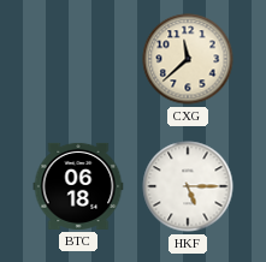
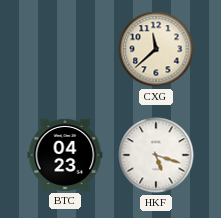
BTC: 06:18 -> 04:23
HKF: 5:15 -> 5:18
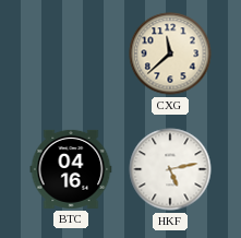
BTC: 04:23 -> 04:16
HKF: 5:18 -> 5:13
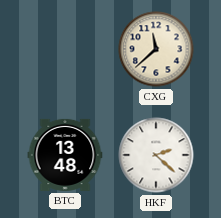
BTC: 04:16 -> 13:48
HKF: 5:13 -> 2:22
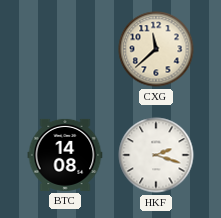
BTC: 13:48 -> 14:08
HKF: 2:22 -> 2:18
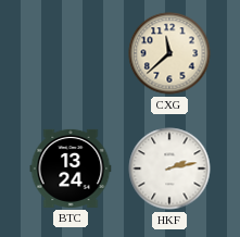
BTC: 14:08 -> 13:24
HKF: 2:18 -> 2:13
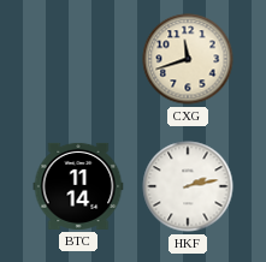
CXG: 11:38 -> 11:42
BTC: 13:24 -> 11:14
